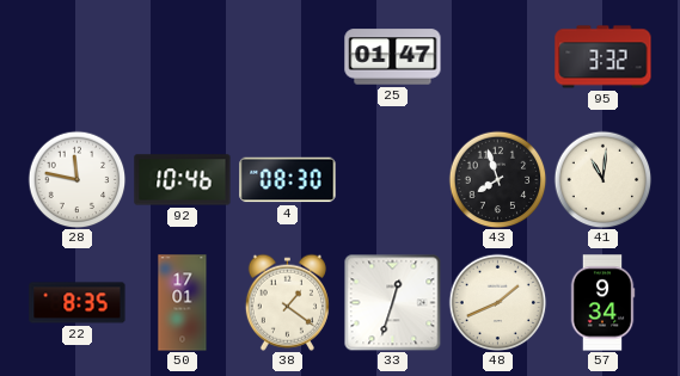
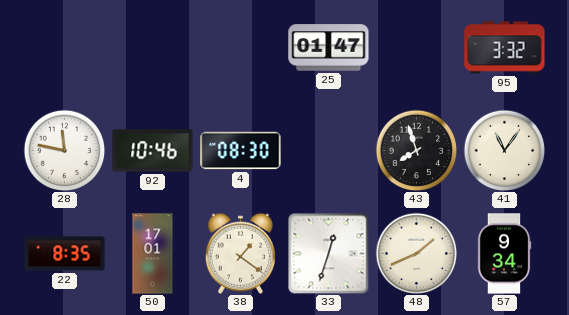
41: 11:01 -> 11:06
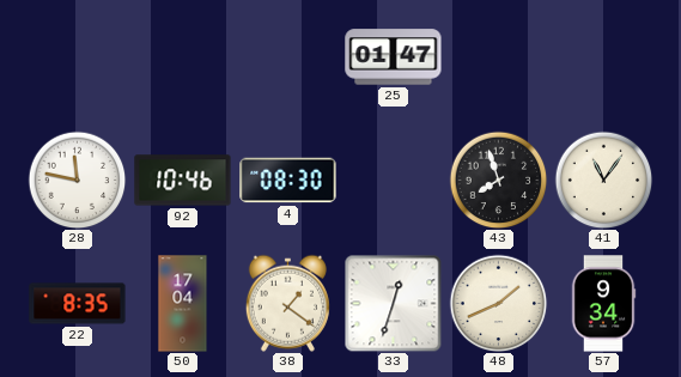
95: 3:32 -> none
50: 17:01 -> 17:04
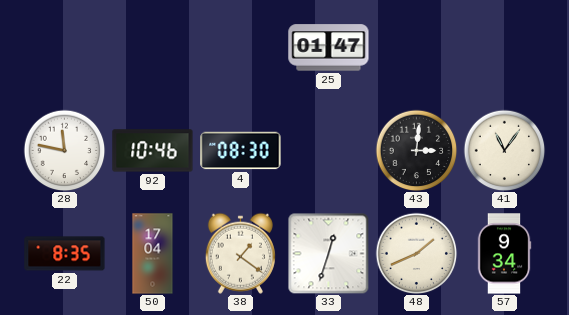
43: 7:57 -> 3:01
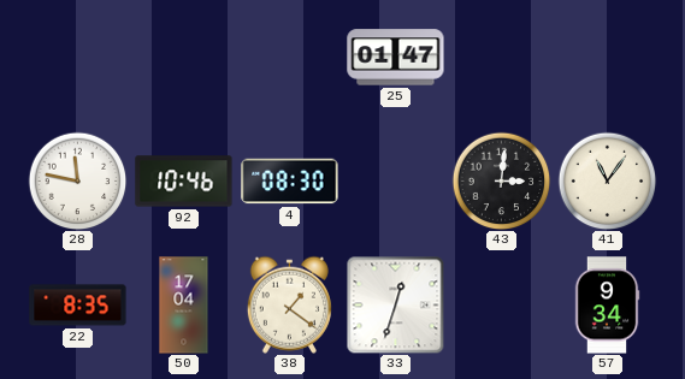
48: 1:41 -> none
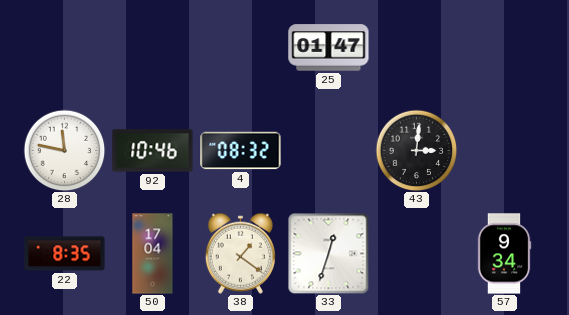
4: 08:30 -> 08:32
41: 11:06 -> none
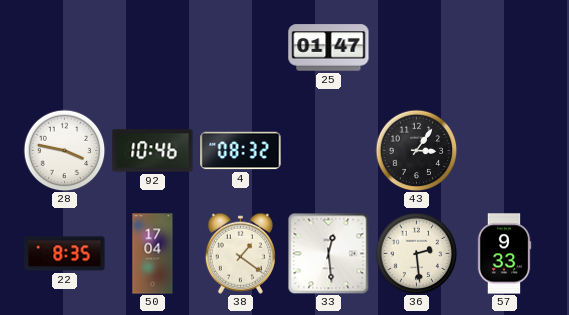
28: 11:47 -> 3:47
43: 3:01 -> 3:06
33: 12:33 -> 12:29
36: none -> 2:29
57: 9:34 -> 9:33
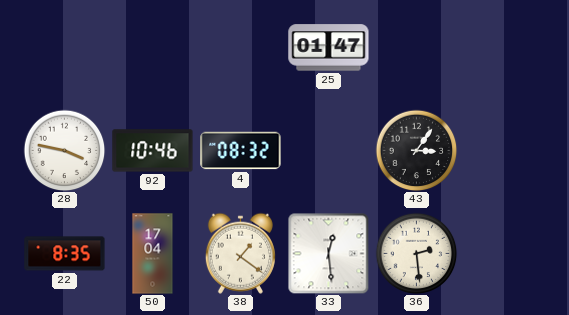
57: 9:33 -> none
